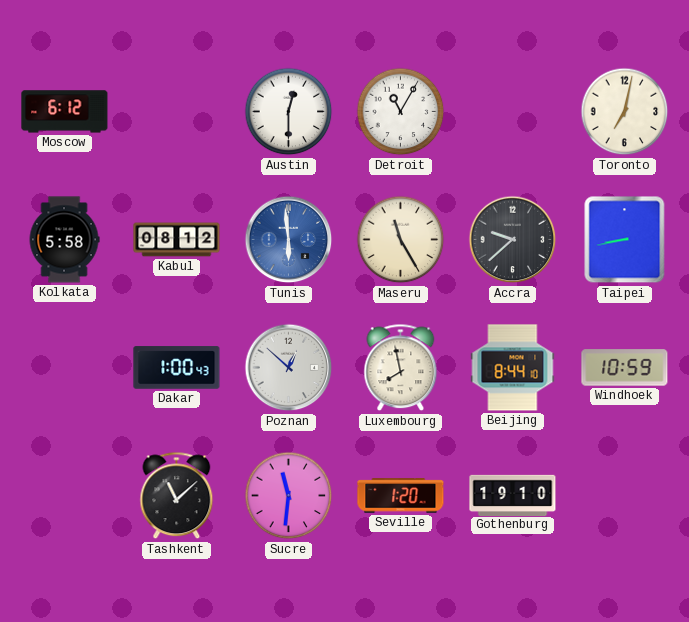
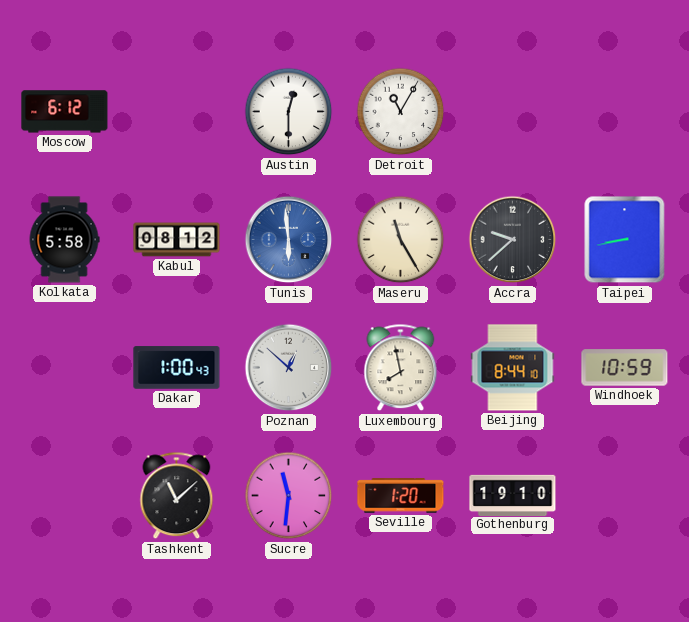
Toronto: 7:02 -> none
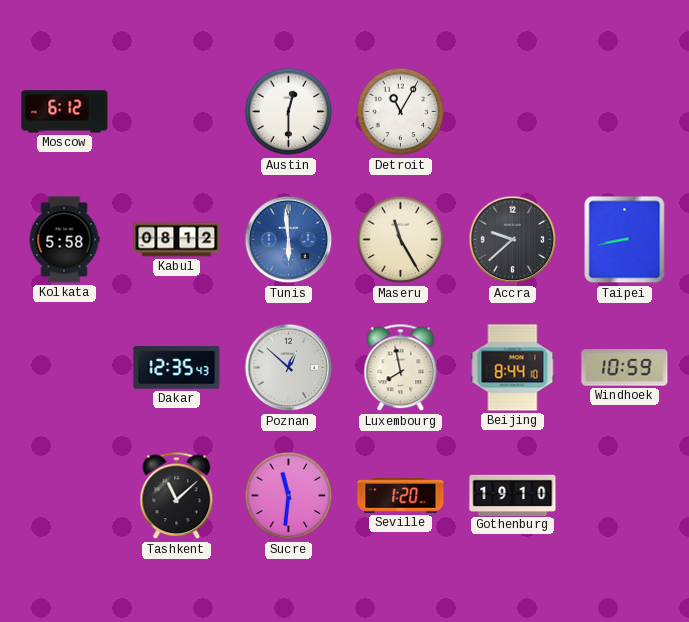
Dakar: 1:00 -> 12:35
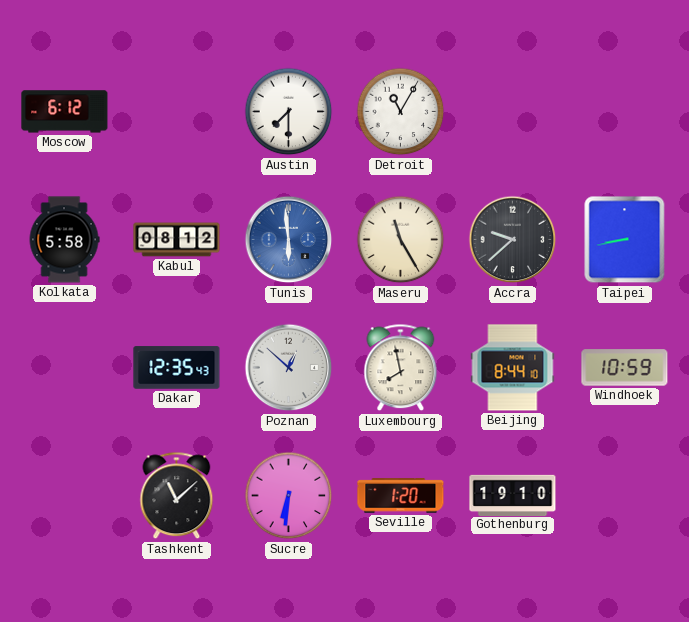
Austin: 12:30 -> 7:30
Sucre: 11:31 -> 6:31
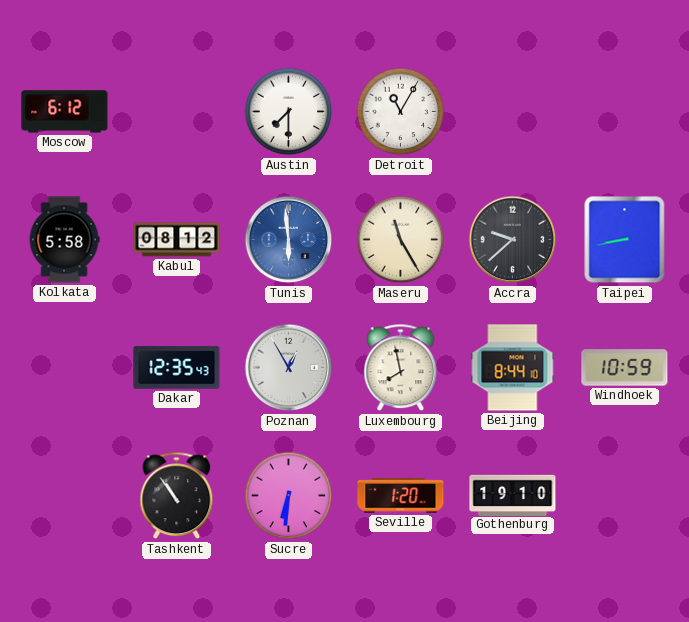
Poznan: 12:52 -> 12:55
Tashkent: 11:08 -> 10:54
